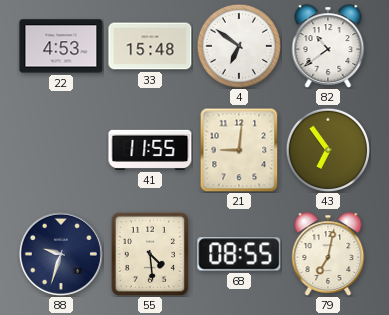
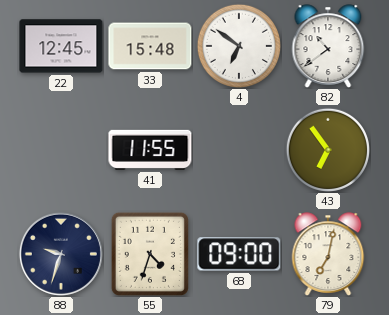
22: 4:53 -> 12:45
21: 9:01 -> none
55: 4:29 -> 4:33
68: 08:55 -> 09:00
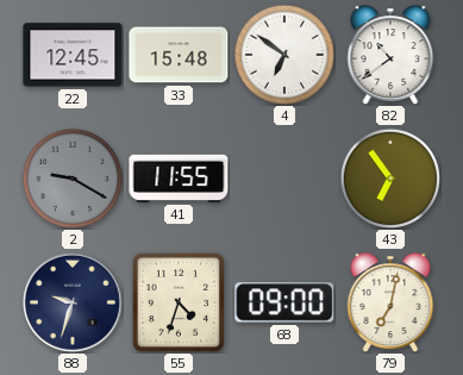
2: none -> 9:20
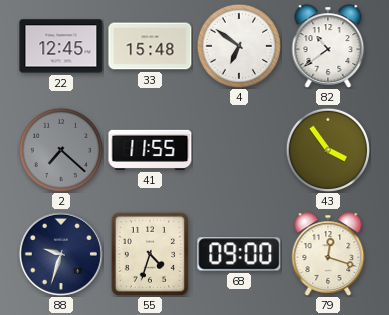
2: 9:20 -> 7:22
43: 6:54 -> 3:54
79: 7:02 -> 12:18
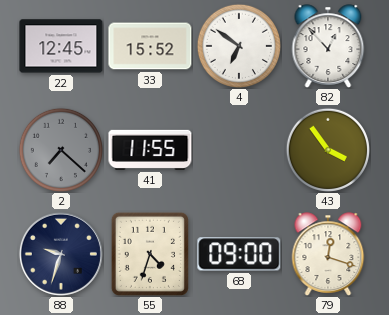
33: 15:48 -> 15:52
82: 10:39 -> 12:53
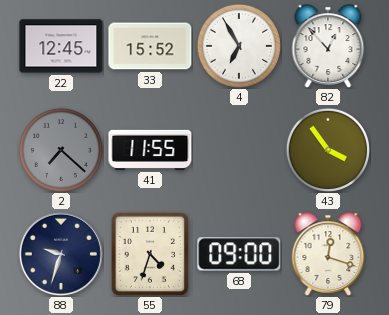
4: 6:51 -> 6:55
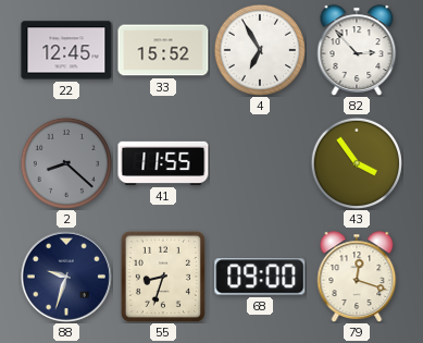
82: 12:53 -> 2:53
2: 7:22 -> 8:22
55: 4:33 -> 8:33
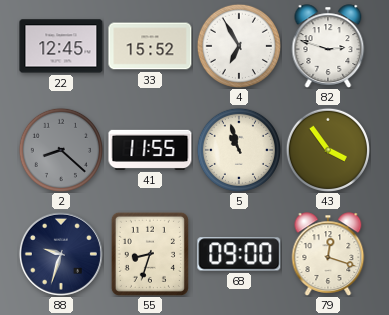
82: 2:53 -> 2:48
5: none -> 10:57
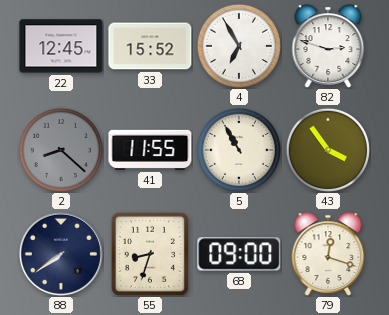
5: 10:57 -> 10:55
88: 9:33 -> 7:39
